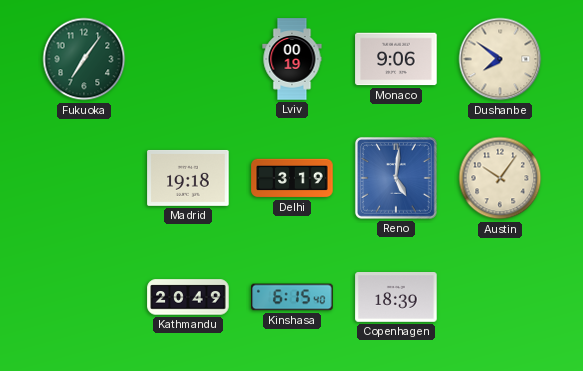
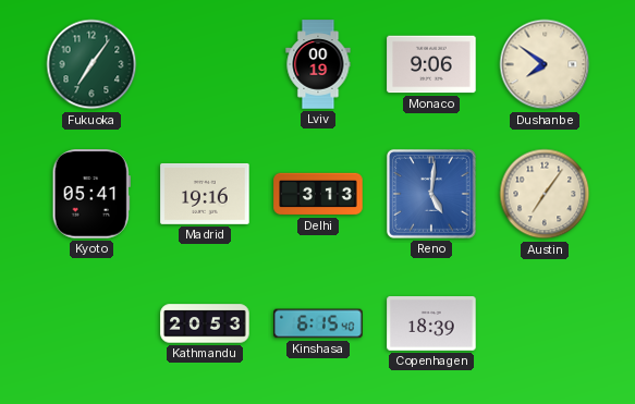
Kyoto: none -> 05:41
Madrid: 19:18 -> 19:16
Delhi: 3:19 -> 3:13
Austin: 10:06 -> 7:06
Kathmandu: 20:49 -> 20:53
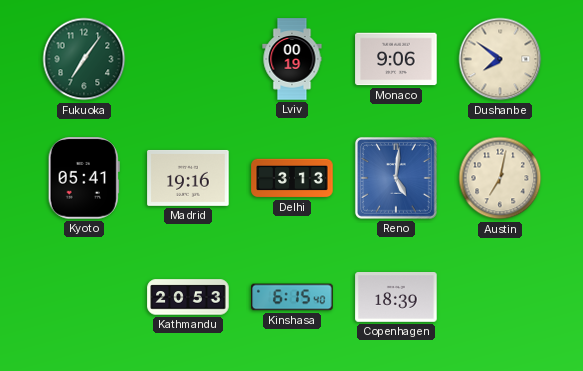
Austin: 7:06 -> 7:02
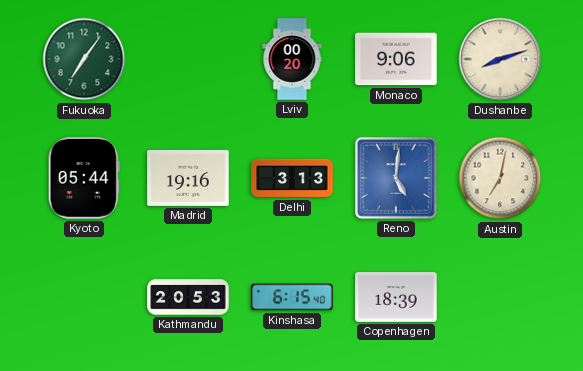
Lviv: 00:19 -> 00:20
Dushanbe: 7:51 -> 8:12
Kyoto: 05:41 -> 05:44
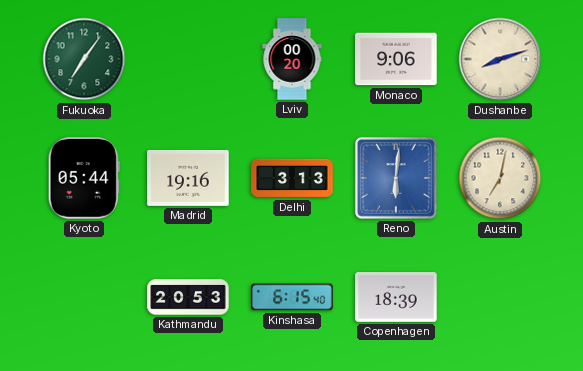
Reno: 5:01 -> 6:01
